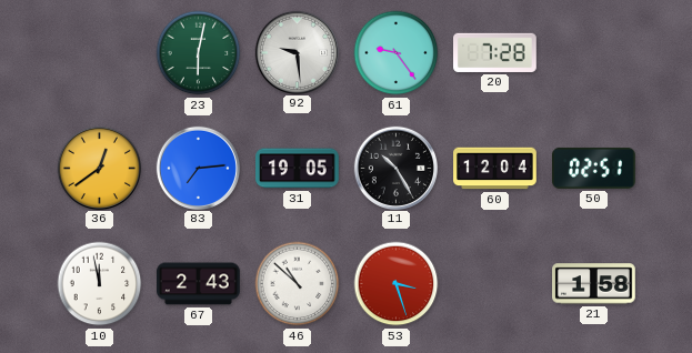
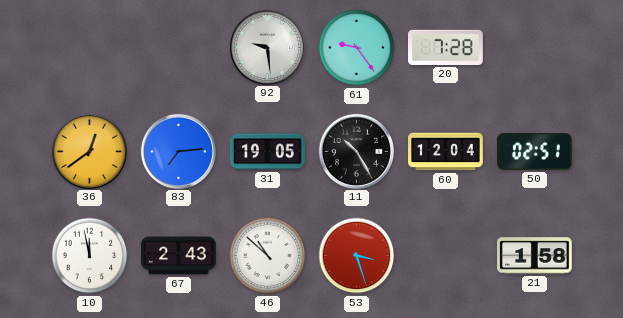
23: 6:02 -> none
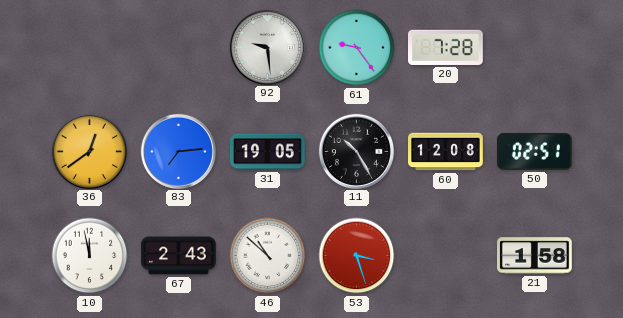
60: 12:04 -> 12:08
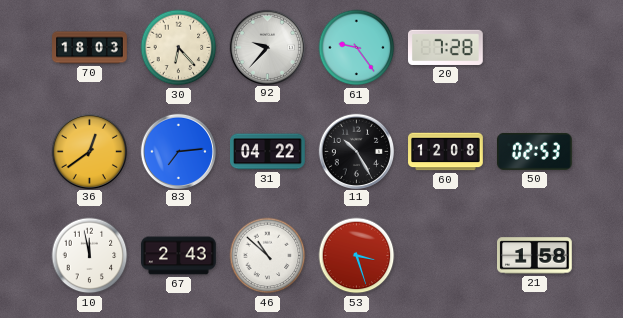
70: none -> 18:03
30: none -> 6:23
92: 9:29 -> 9:37
31: 19:05 -> 04:22
50: 02:51 -> 02:53
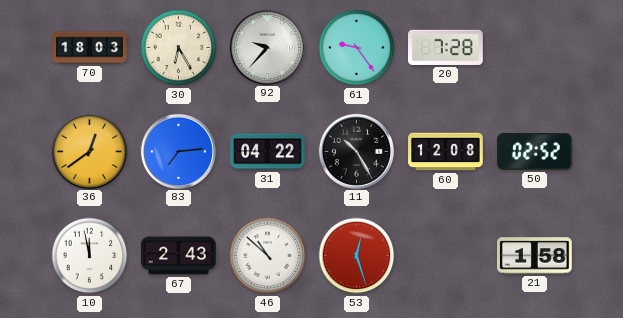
30: 6:23 -> 6:25
50: 02:53 -> 02:52
53: 3:27 -> 12:27
